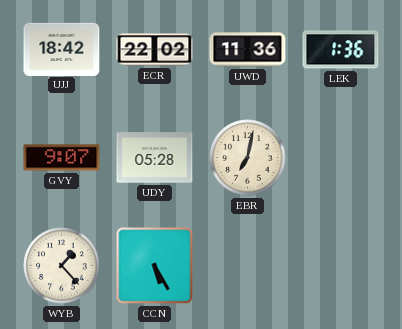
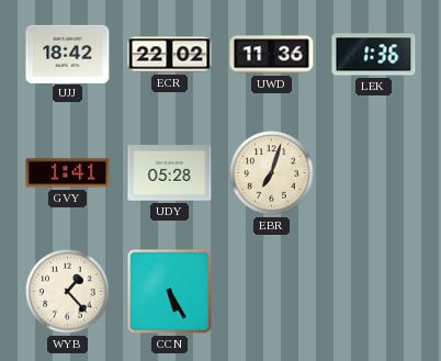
GVY: 9:07 -> 1:41
EBR: 7:02 -> 7:03
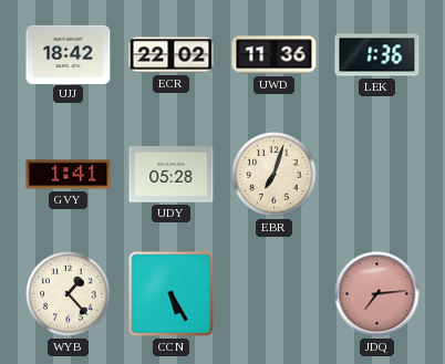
JDQ: none -> 7:14
